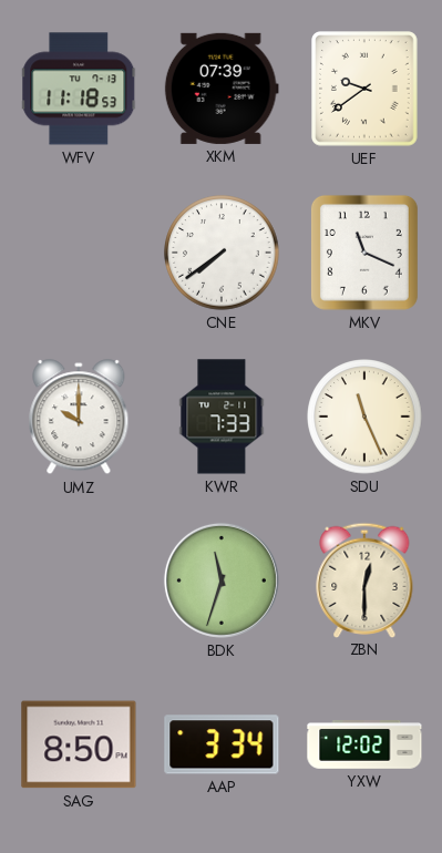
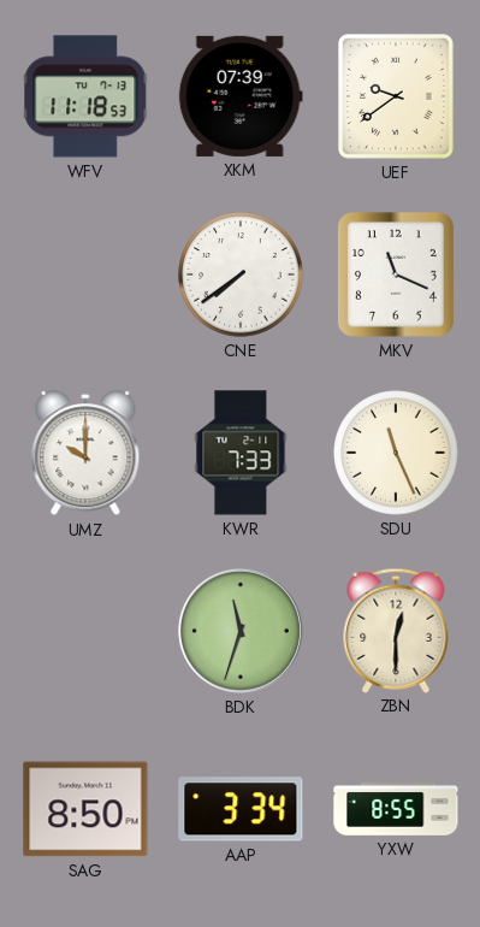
YXW: 12:02 -> 8:55
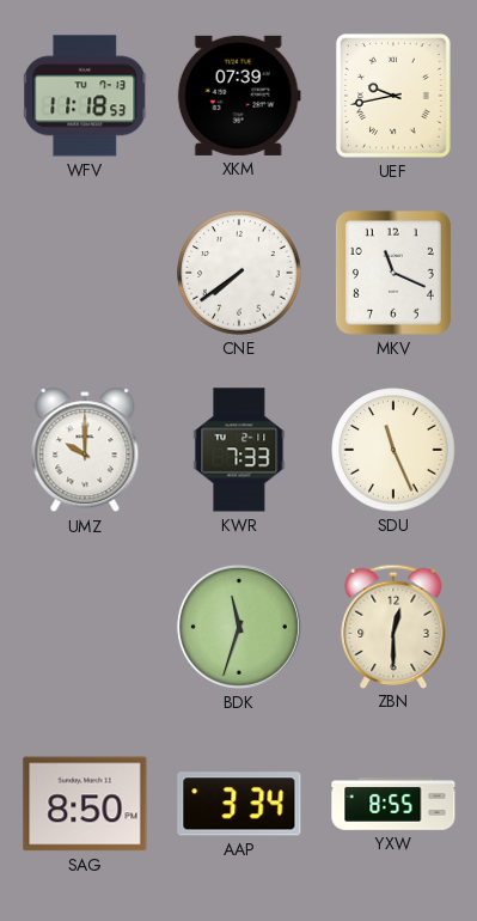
UEF: 9:39 -> 9:43
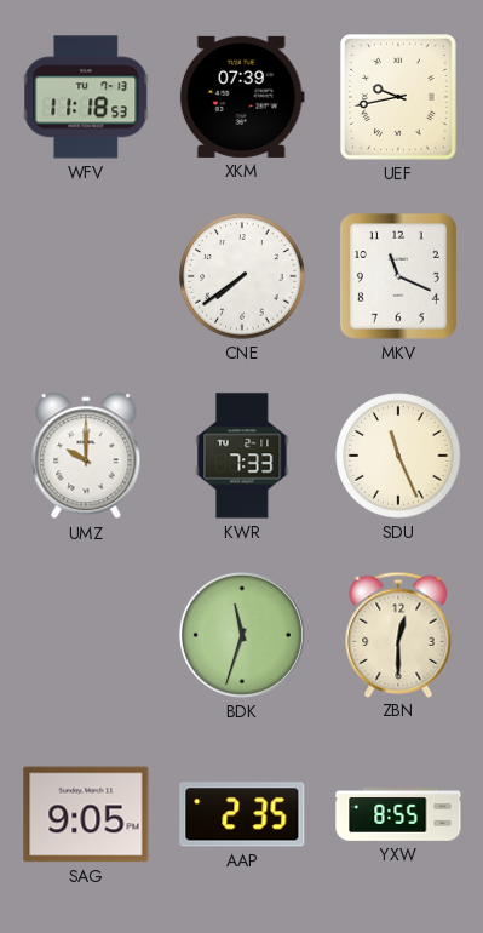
SAG: 8:50 -> 9:05
AAP: 3:34 -> 2:35
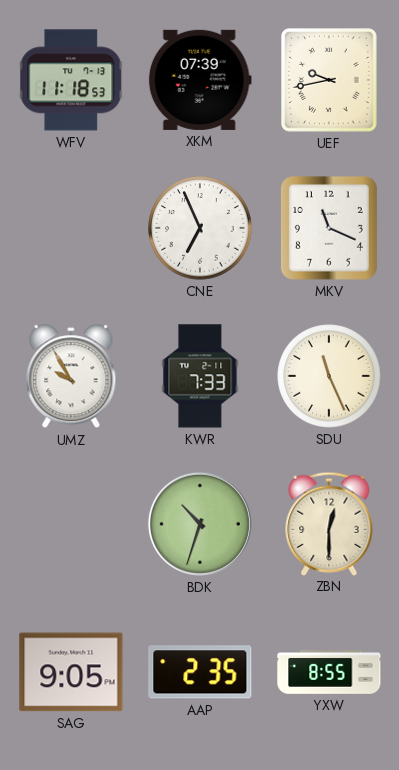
CNE: 7:39 -> 6:56
UMZ: 10:00 -> 9:55
BDK: 11:33 -> 10:33
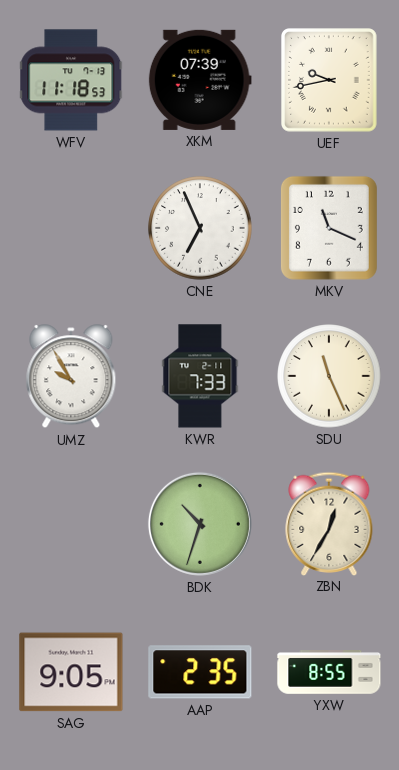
ZBN: 12:30 -> 12:35
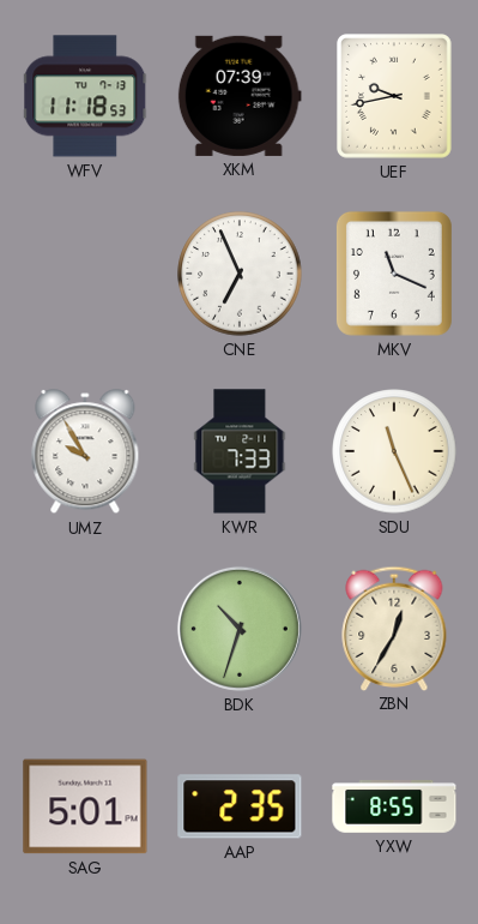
SAG: 9:05 -> 5:01
